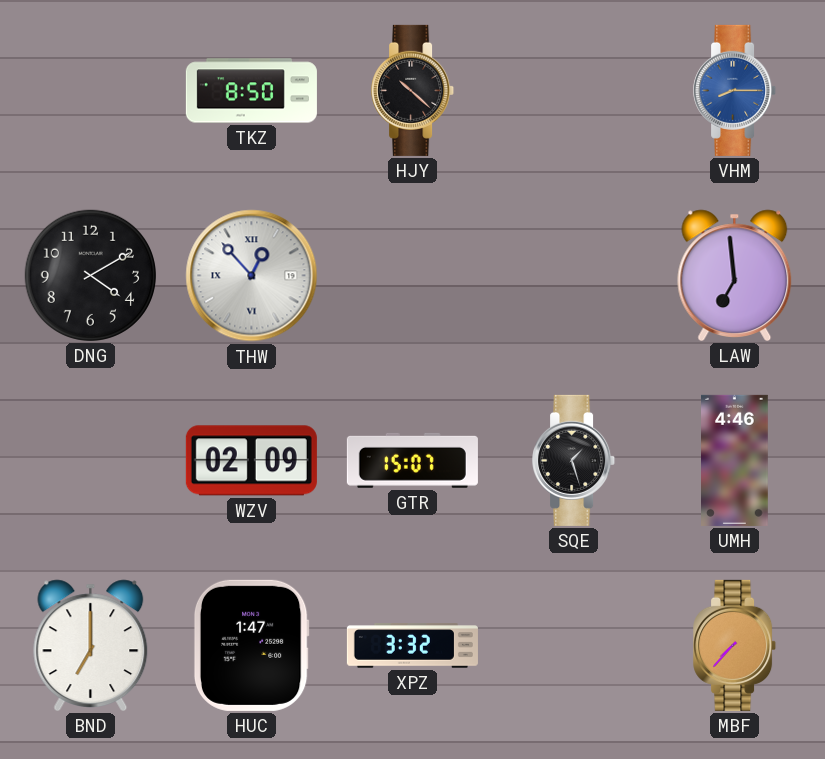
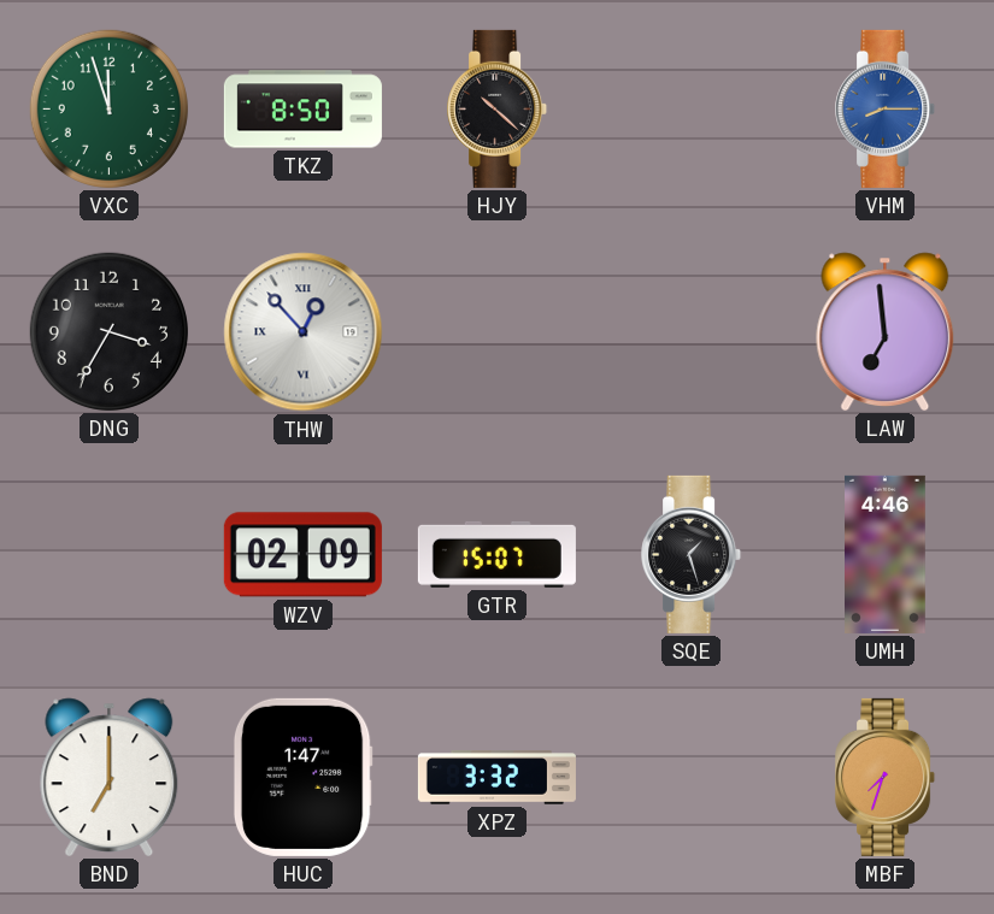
VXC: none -> 11:57
DNG: 4:10 -> 3:35
MBF: 7:37 -> 7:33
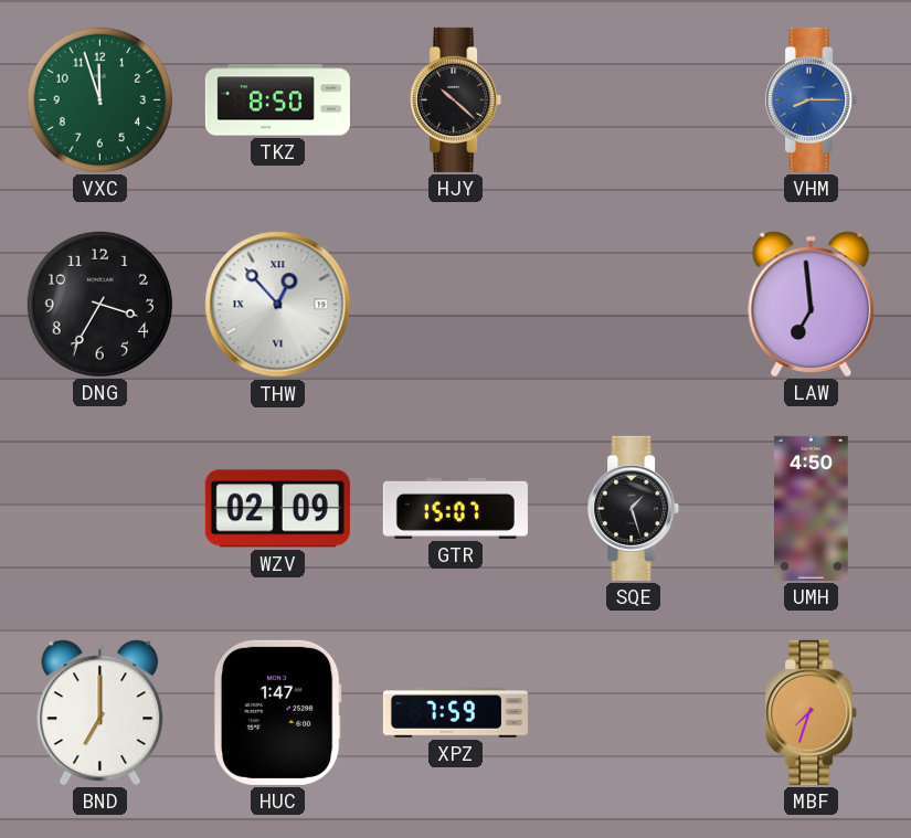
UMH: 4:46 -> 4:50
XPZ: 3:32 -> 7:59
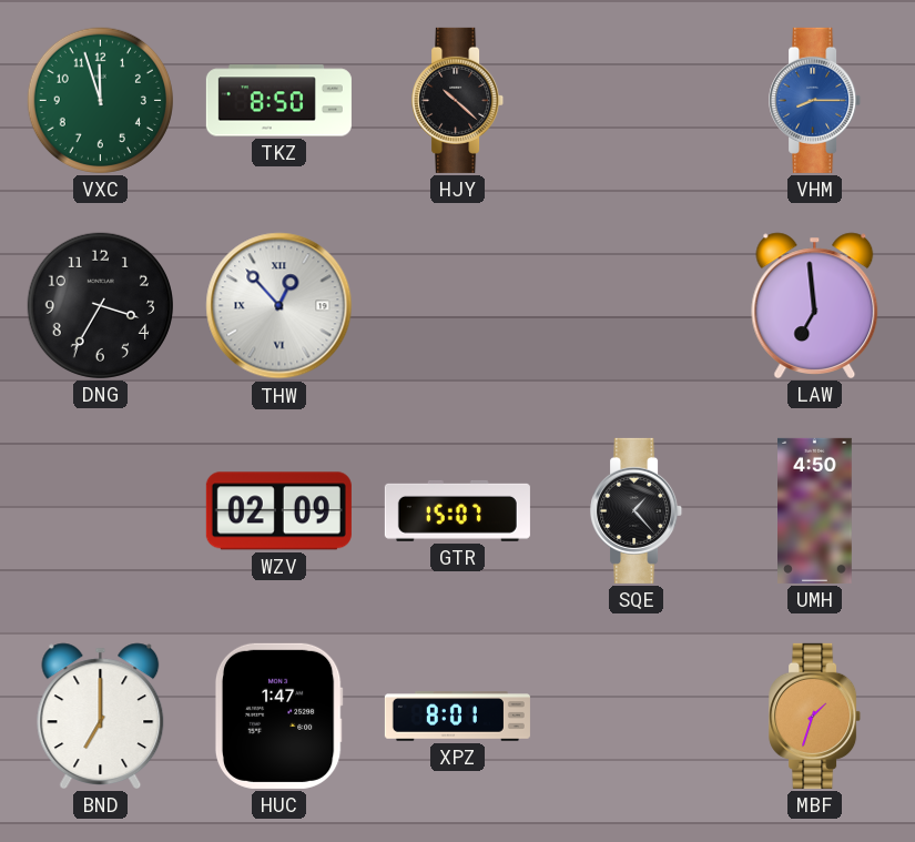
SQE: 1:27 -> 1:23
XPZ: 7:59 -> 8:01
MBF: 7:33 -> 1:33
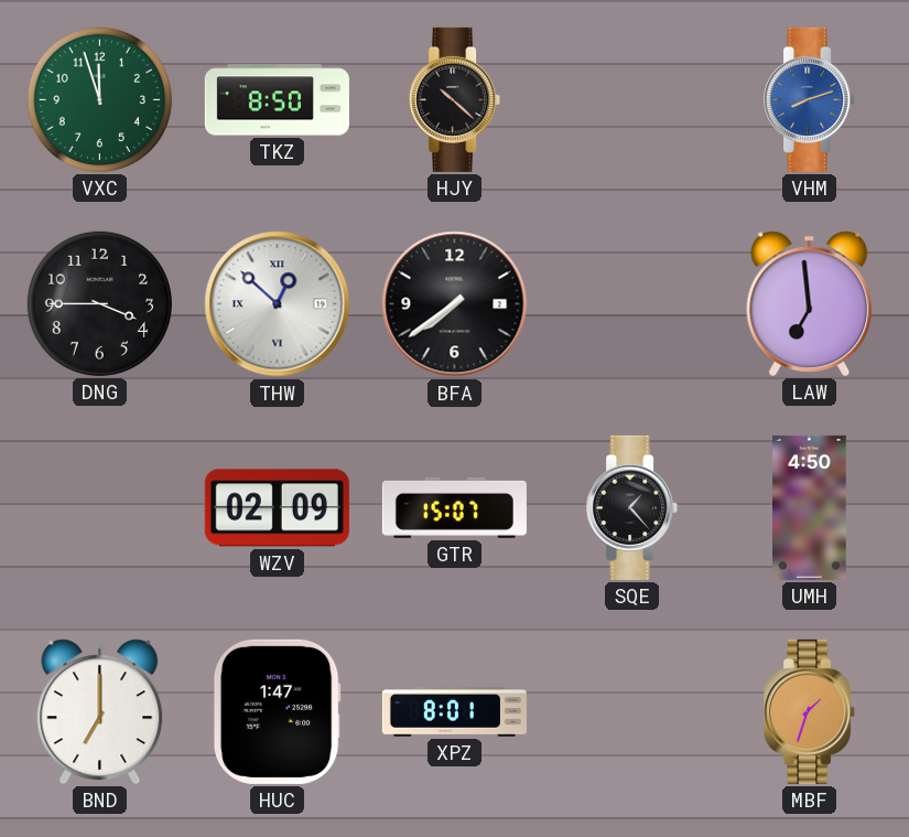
VHM: 8:15 -> 8:12
DNG: 3:35 -> 3:45
THW: 12:53 -> 12:52
BFA: none -> 7:39
